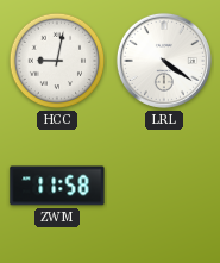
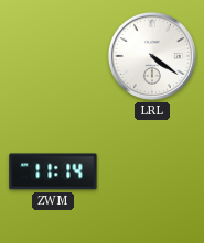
HCC: 9:02 -> none
ZWM: 11:58 -> 11:14
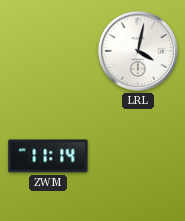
LRL: 4:21 -> 4:02
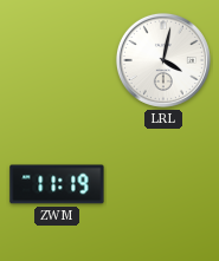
ZWM: 11:14 -> 11:19
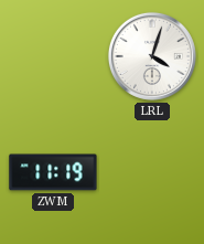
LRL: 4:02 -> 4:03
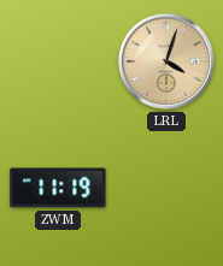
LRL dial: white -> champagne
